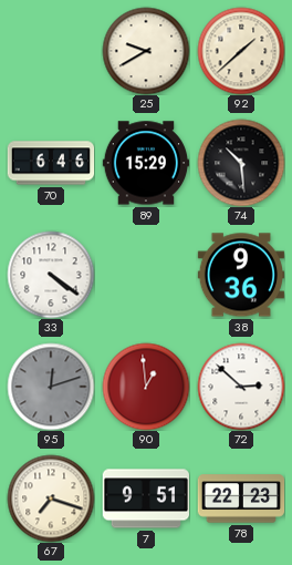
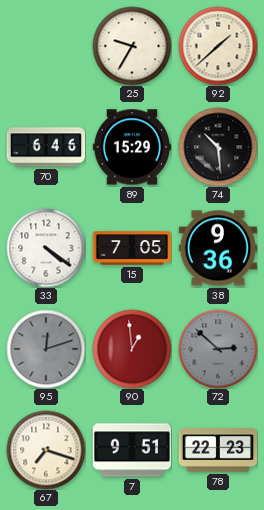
25: 9:40 -> 9:35
15: none -> 7:05
72 dial: white -> grey
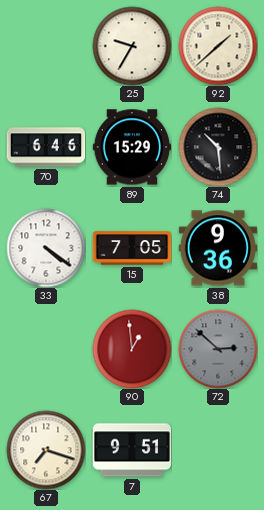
95: 12:12 -> none
78: 22:23 -> none
